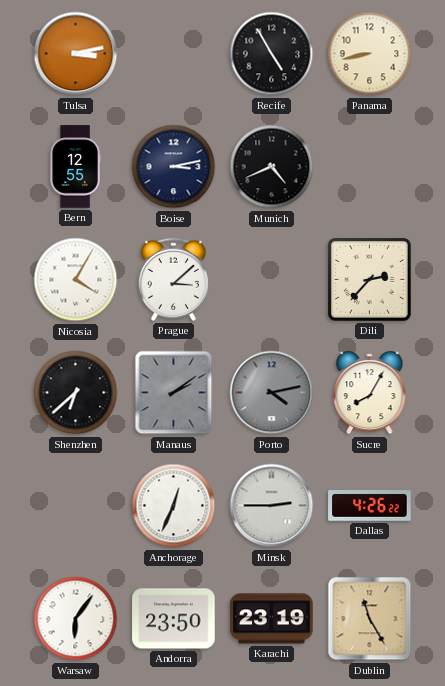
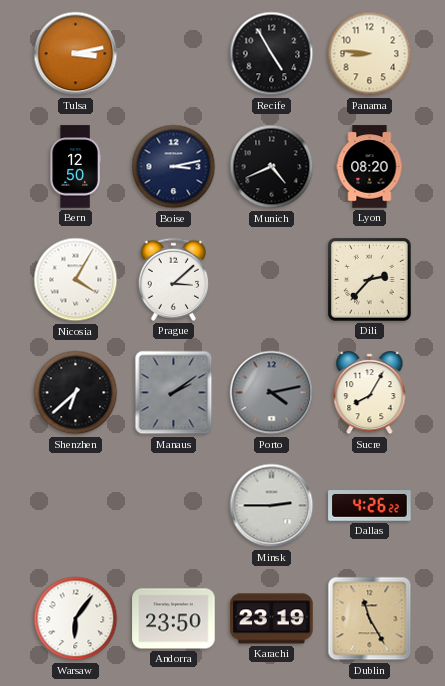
Panama: 8:43 -> 8:46
Bern: 12:55 -> 12:50
Lyon: none -> 08:20
Anchorage: 12:34 -> none
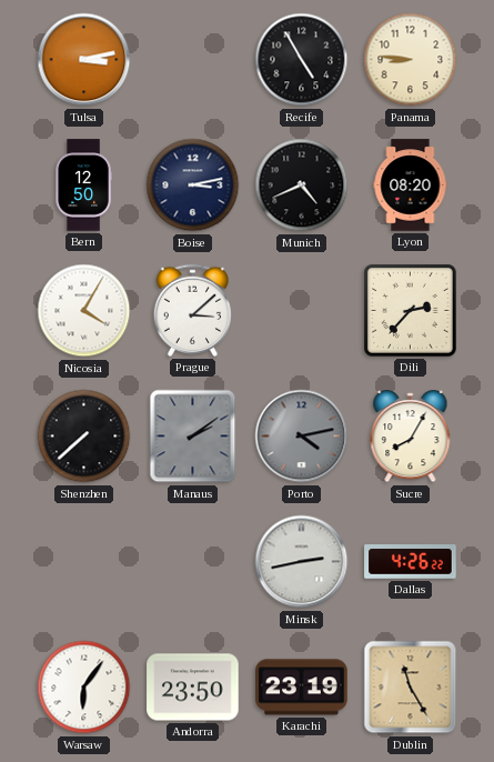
Shenzhen: 6:38 -> 7:38
Minsk: 2:45 -> 2:43
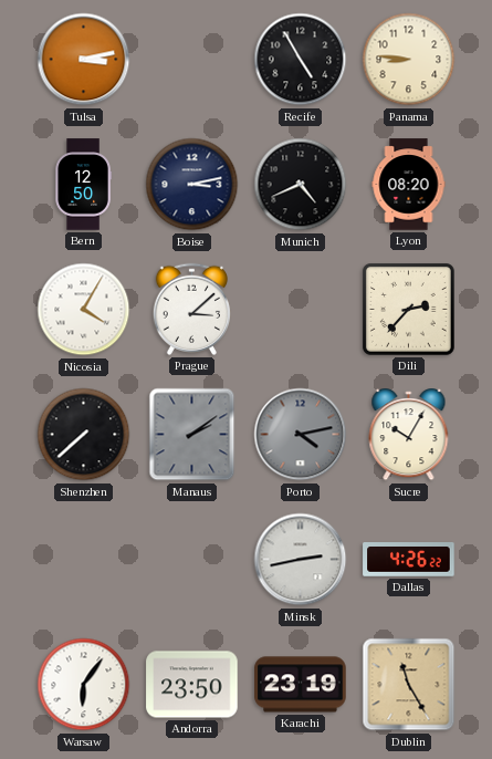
Sucre: 8:05 -> 10:05
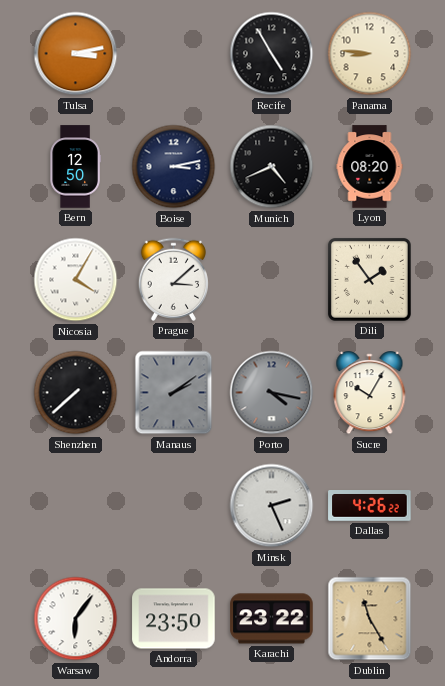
Dili: 2:37 -> 1:54
Porto: 4:13 -> 4:17
Minsk: 2:43 -> 2:26
Karachi: 23:19 -> 23:22
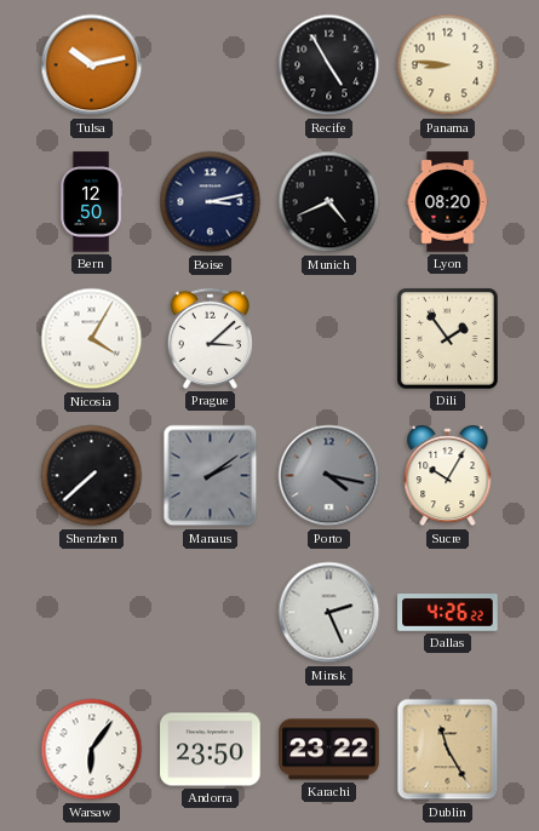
Tulsa: 3:13 -> 10:13
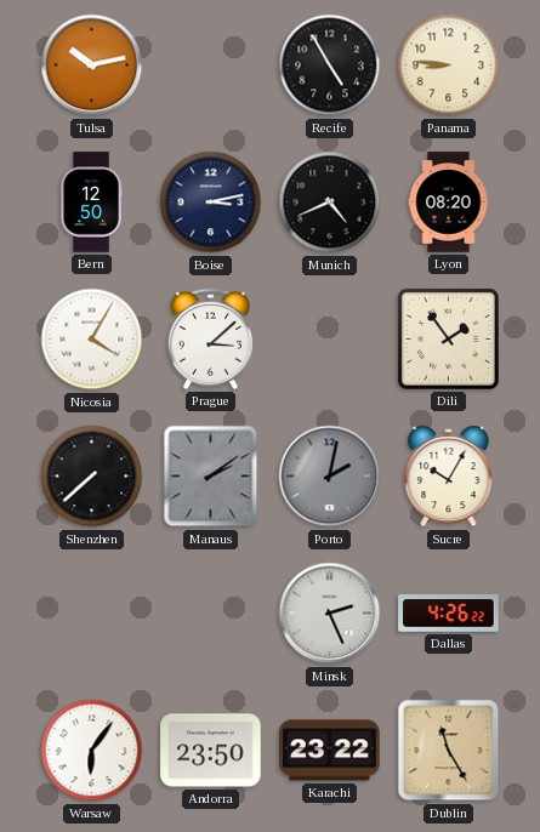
Porto: 4:17 -> 2:02
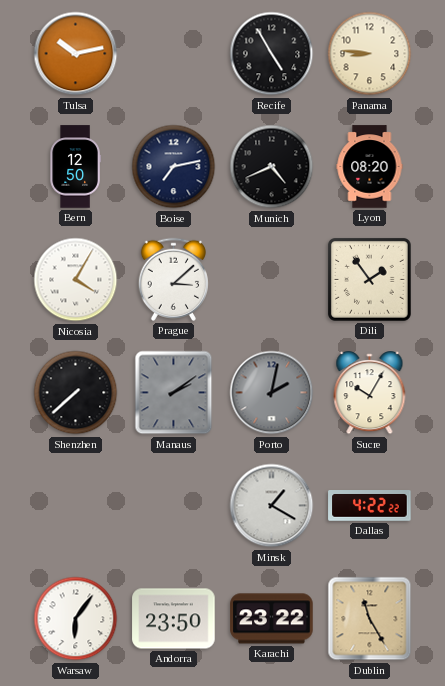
Boise: 3:13 -> 7:13
Minsk: 2:26 -> 1:20
Dallas: 4:26 -> 4:22
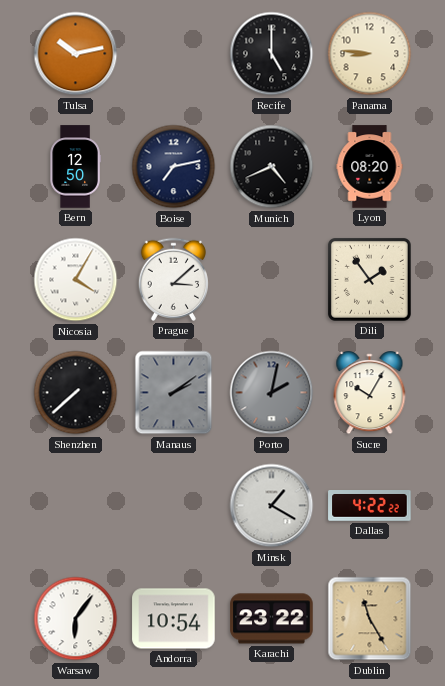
Recife: 4:55 -> 5:00
Andorra: 23:50 -> 10:54
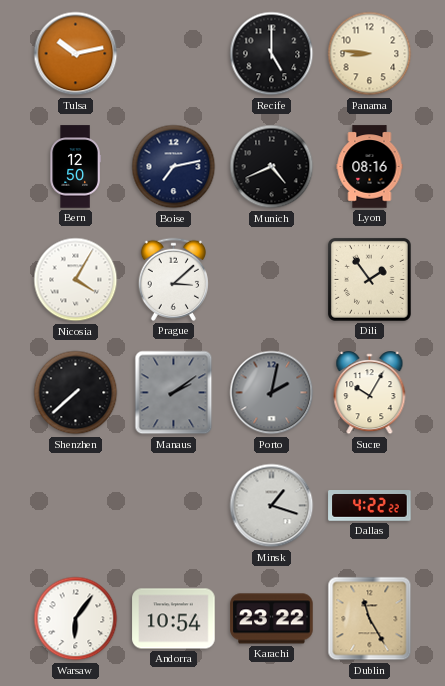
Lyon: 08:20 -> 08:16
Minsk: 1:20 -> 1:18
